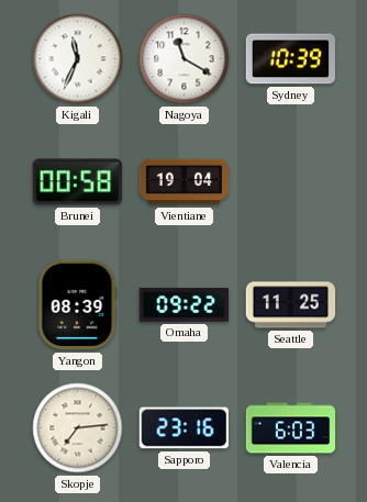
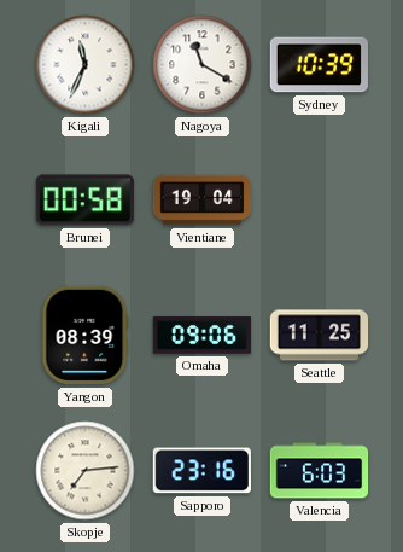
Omaha: 09:22 -> 09:06
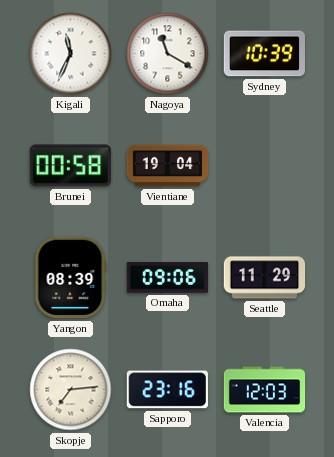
Seattle: 11:25 -> 11:29
Valencia: 6:03 -> 12:03
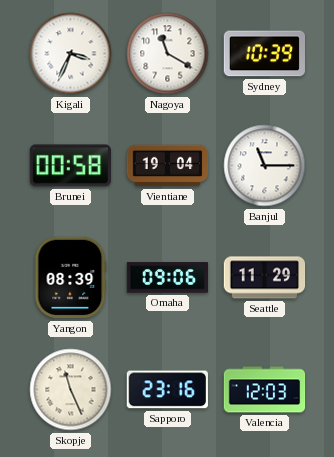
Kigali: 11:34 -> 3:34
Banjul: none -> 11:15
Skopje: 7:14 -> 11:26
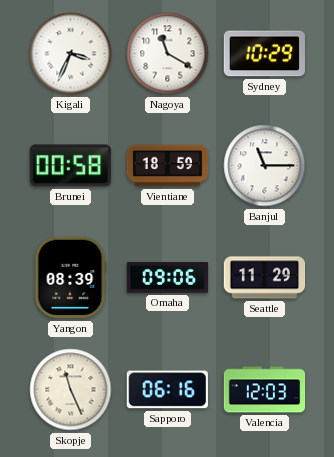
Sydney: 10:39 -> 10:29
Vientiane: 19:04 -> 18:59
Sapporo: 23:16 -> 06:16
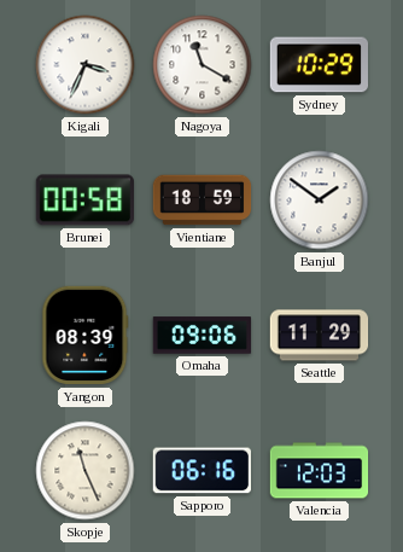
Banjul: 11:15 -> 1:51
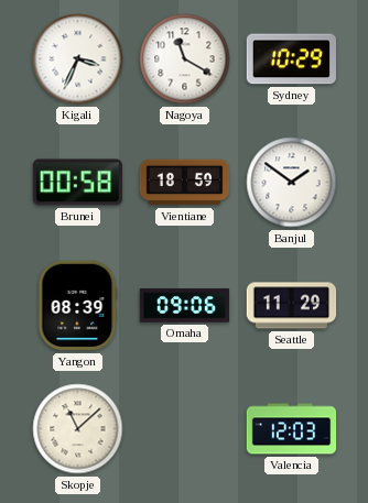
Skopje: 11:26 -> 11:08
Sapporo: 06:16 -> none
